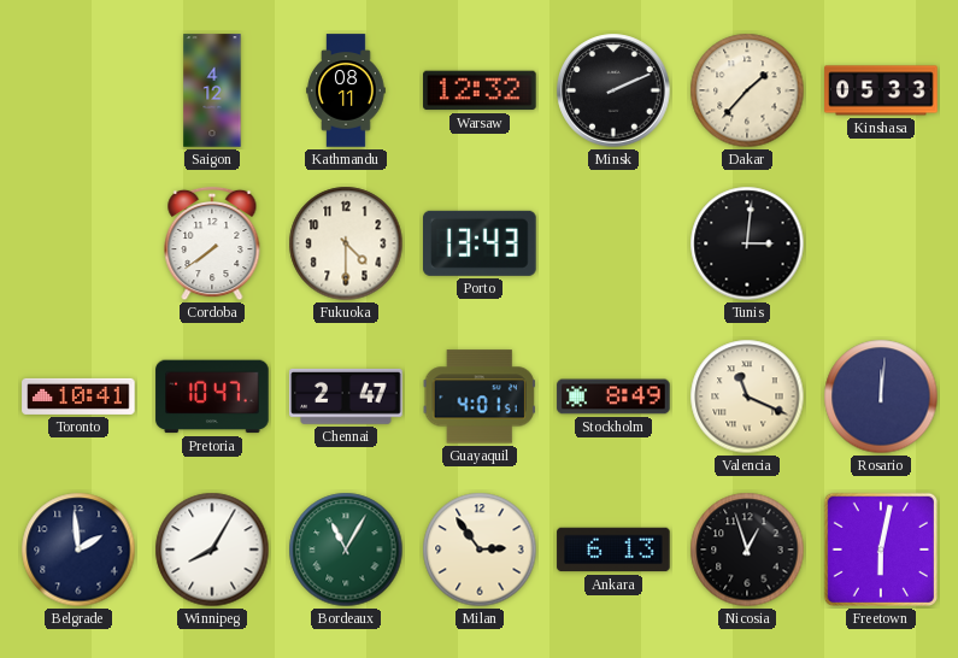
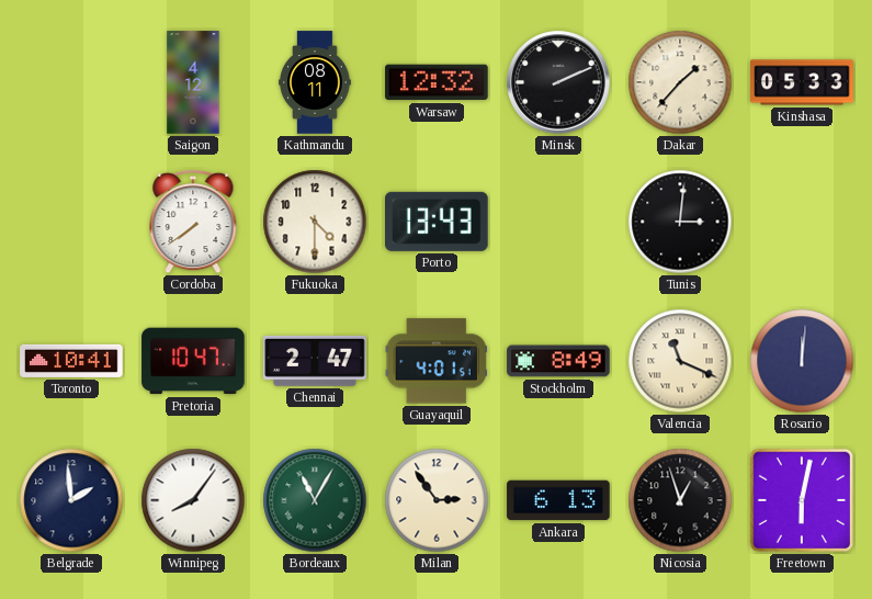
Winnipeg: 8:05 -> 8:06
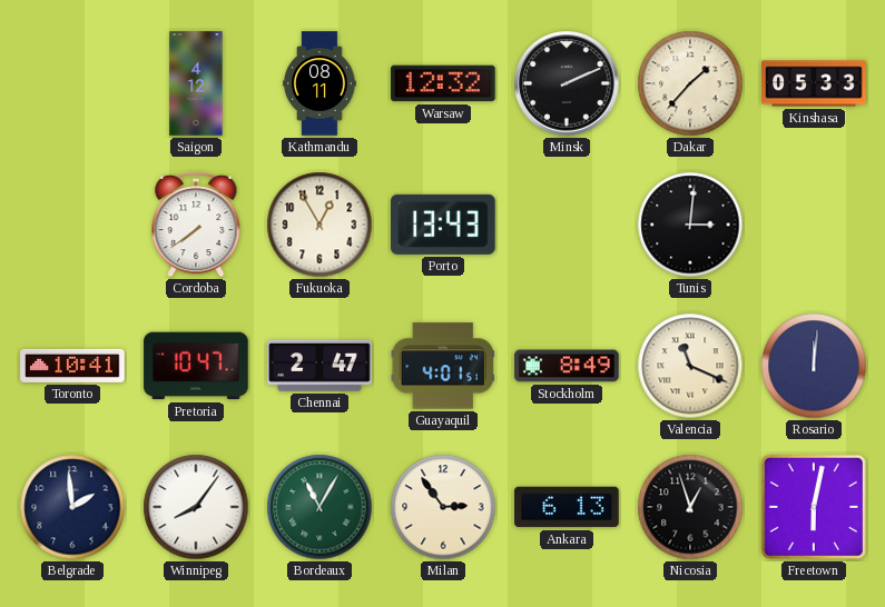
Fukuoka: 4:30 -> 12:55
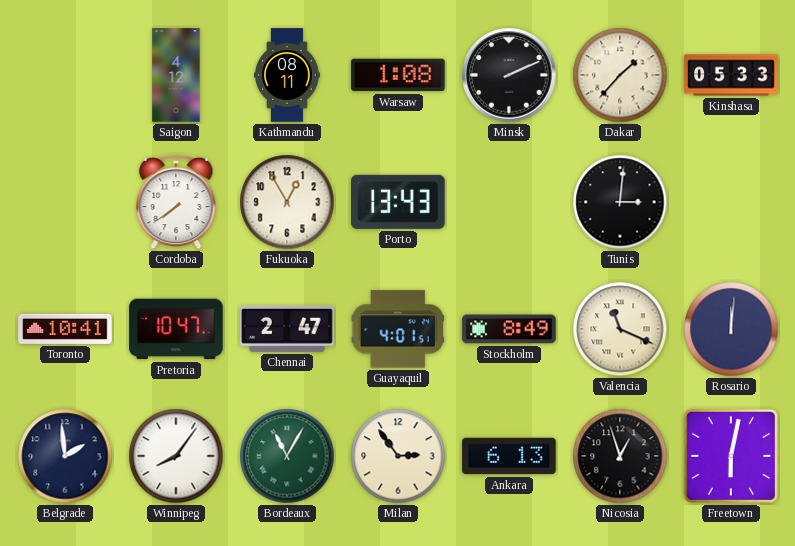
Warsaw: 12:32 -> 1:08
